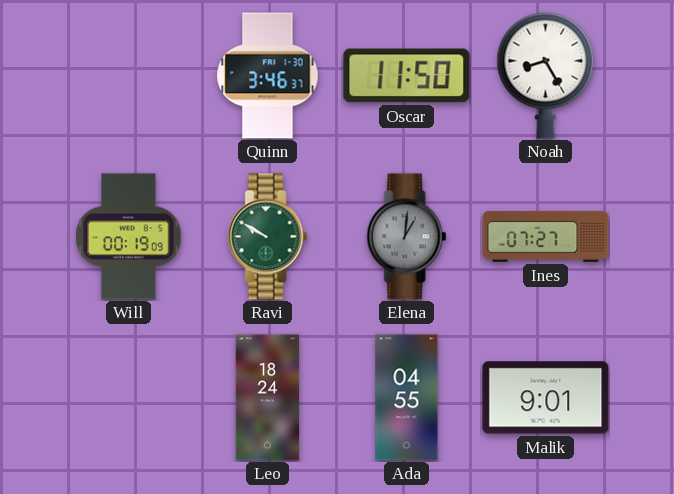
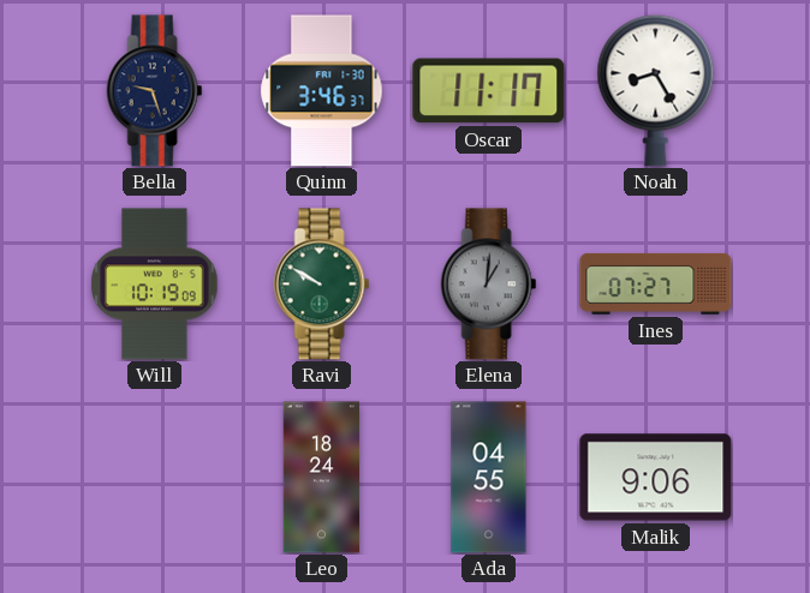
Bella: none -> 9:27
Oscar: 11:50 -> 11:17
Will: 00:19 -> 10:19
Malik: 9:01 -> 9:06
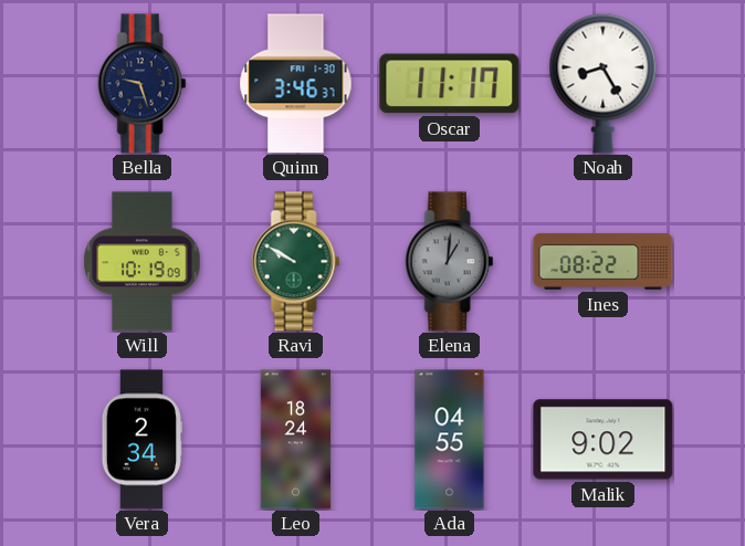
Ines: 07:27 -> 08:22
Vera: none -> 2:34
Malik: 9:06 -> 9:02
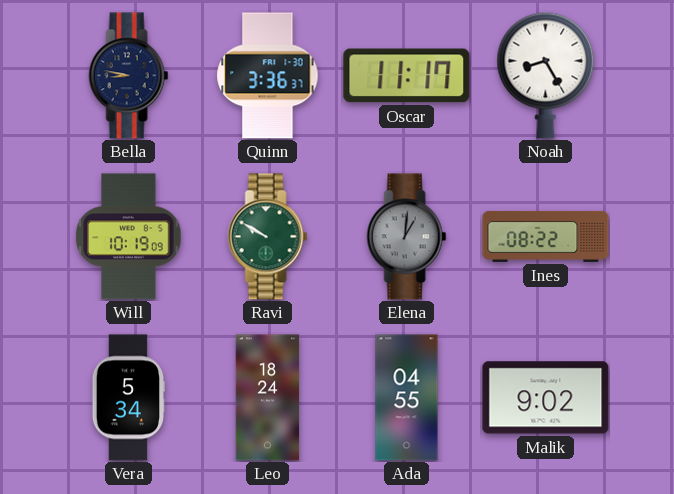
Bella: 9:27 -> 8:47
Quinn: 3:46 -> 3:36
Vera: 2:34 -> 5:34
